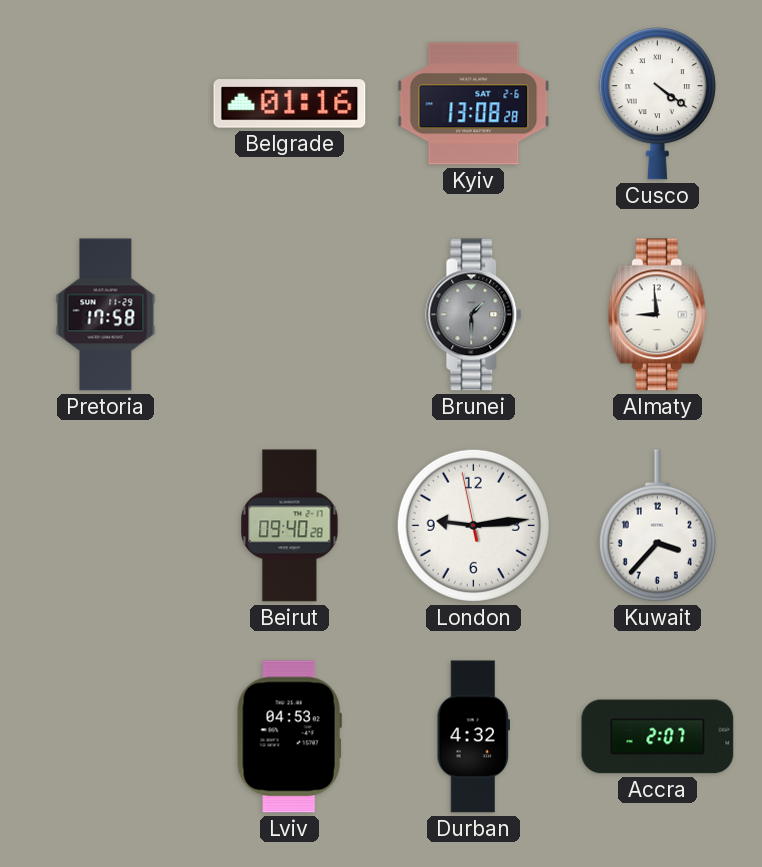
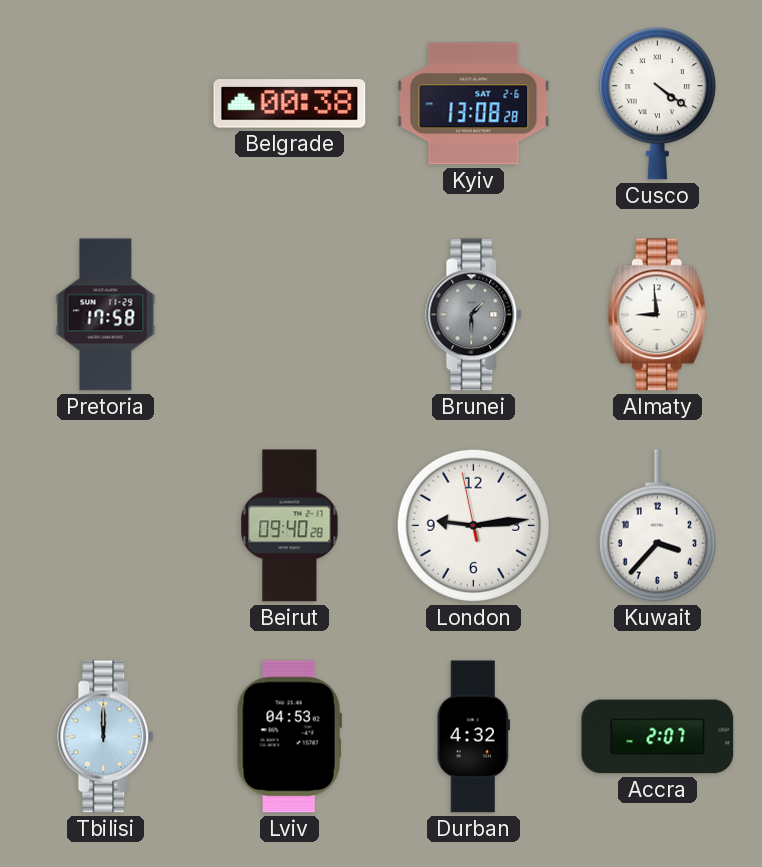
Belgrade: 01:16 -> 00:38
Tbilisi: none -> 12:00
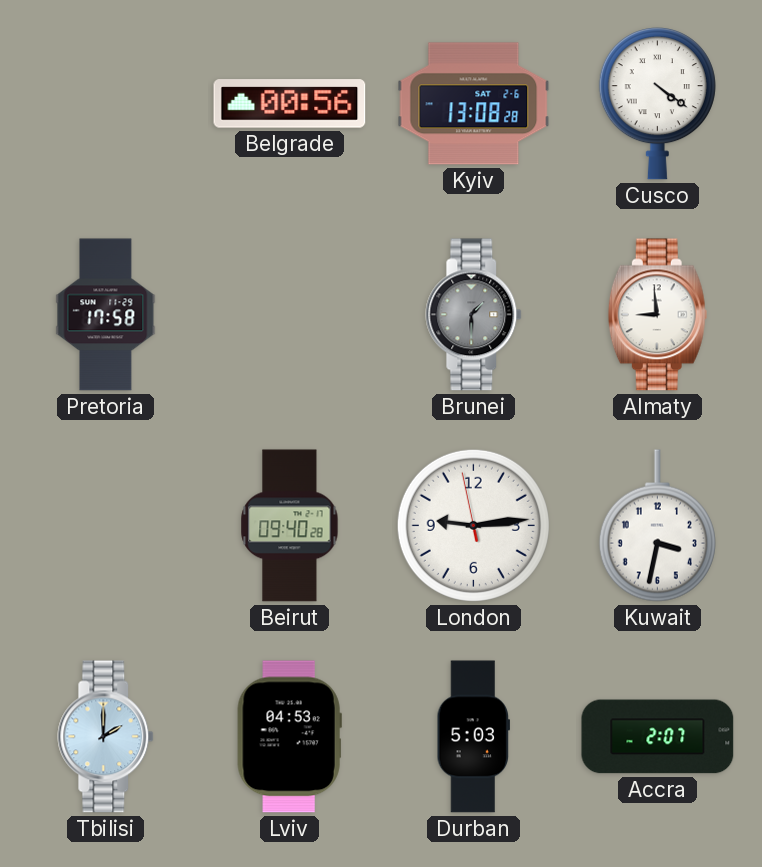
Belgrade: 00:38 -> 00:56
Kuwait: 3:37 -> 3:32
Tbilisi: 12:00 -> 2:00
Durban: 4:32 -> 5:03
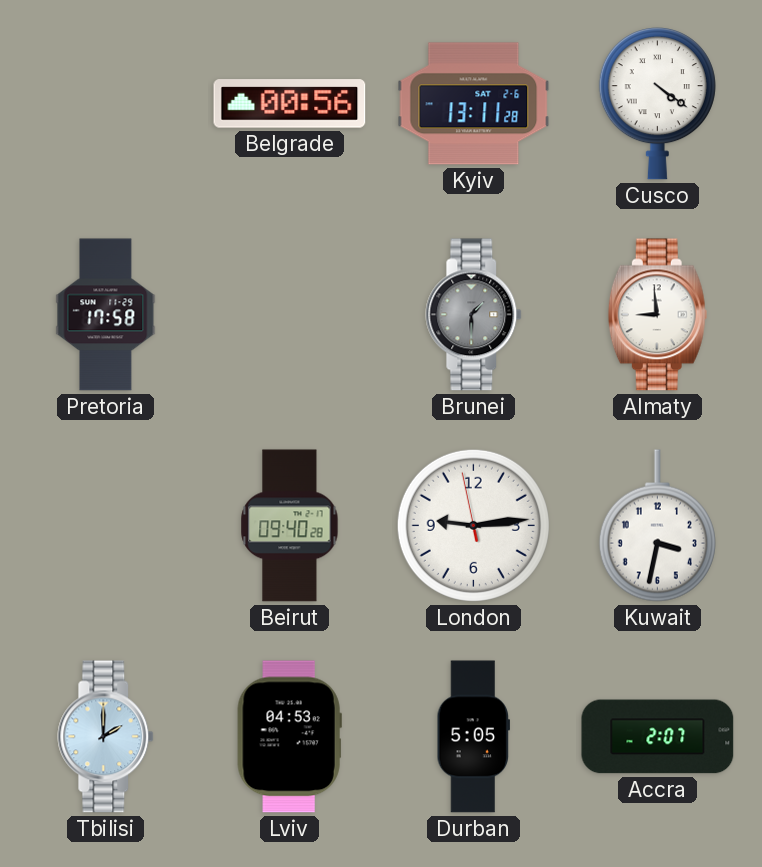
Kyiv: 13:08 -> 13:11
Durban: 5:03 -> 5:05
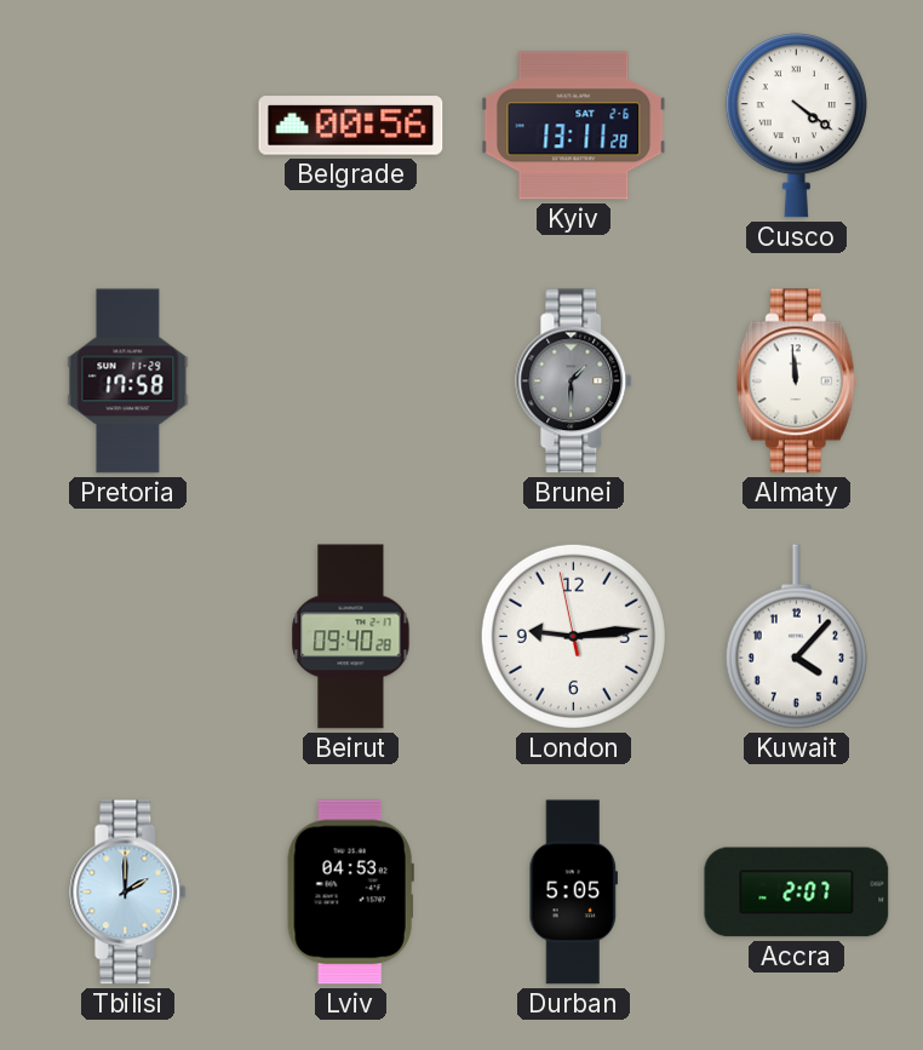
Almaty: 8:59 -> 11:59
Kuwait: 3:32 -> 4:07
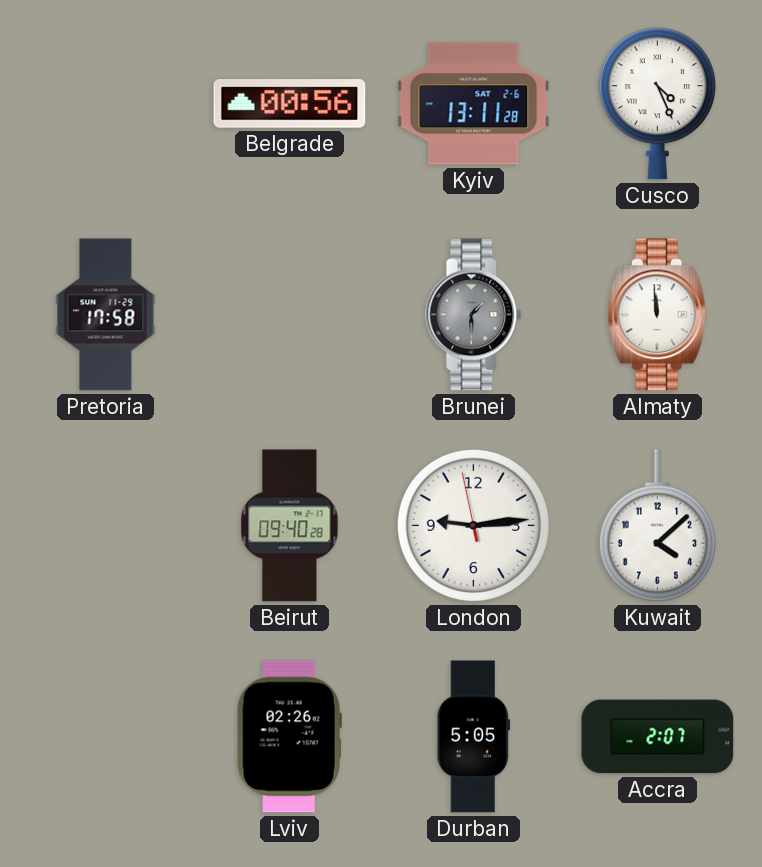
Cusco: 4:21 -> 4:26
Kuwait: 4:07 -> 4:08
Tbilisi: 2:00 -> none
Lviv: 04:53 -> 02:26
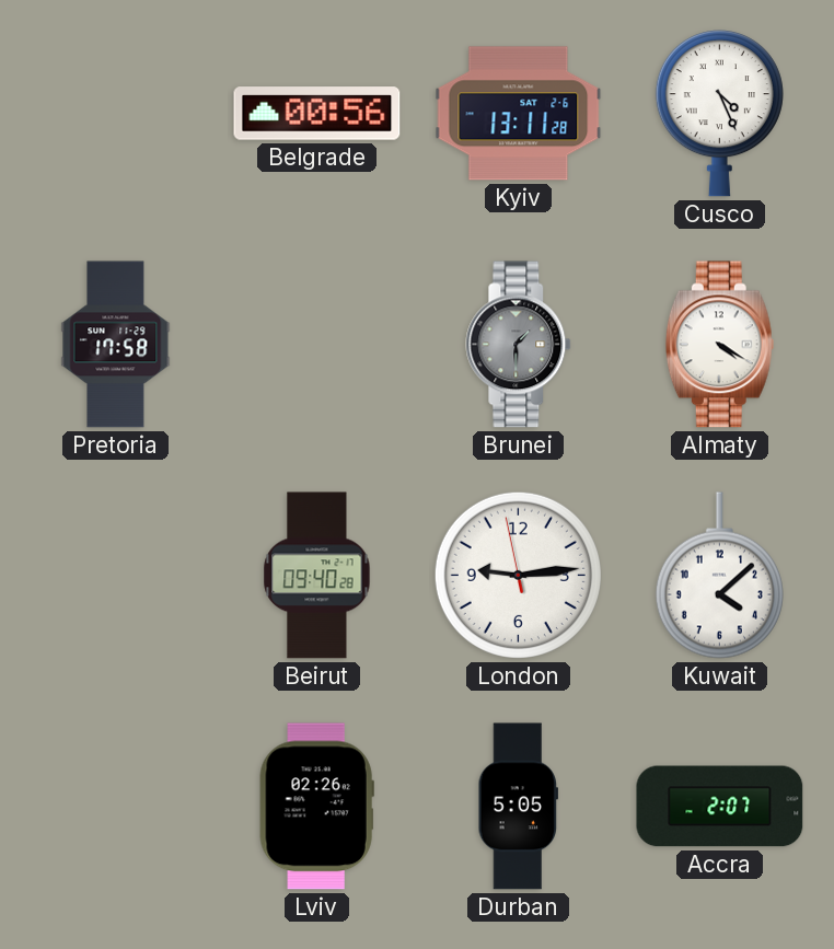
Almaty: 11:59 -> 4:20
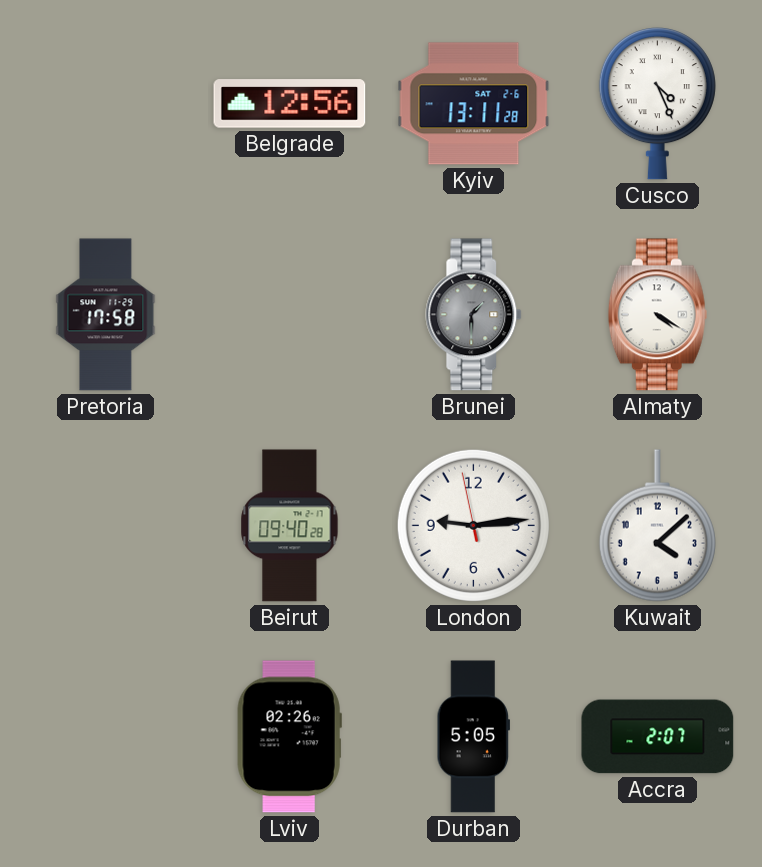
Belgrade: 00:56 -> 12:56
